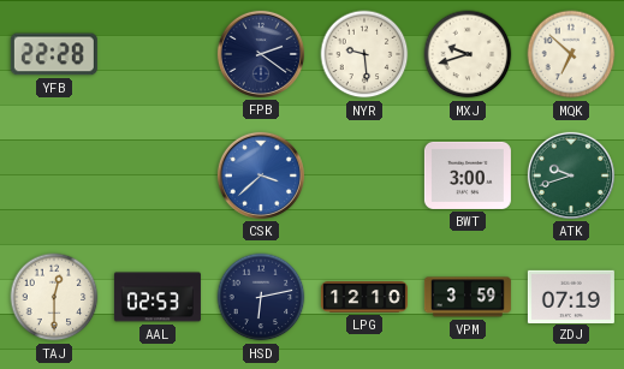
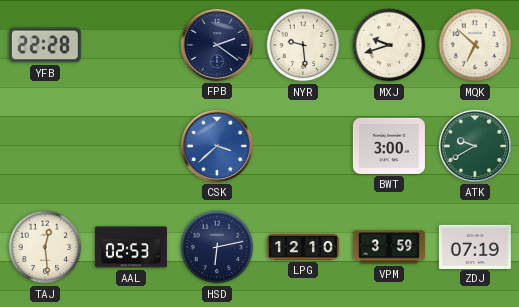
ATK: 9:42 -> 9:40
TAJ: 12:30 -> 12:29
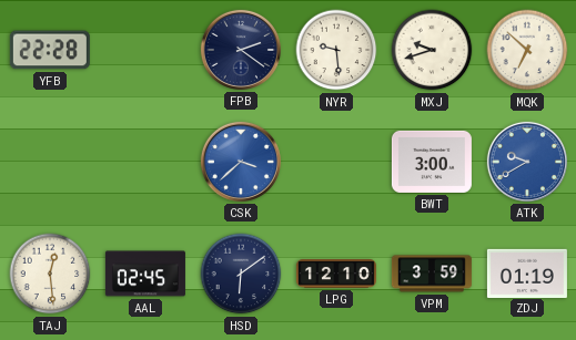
ATK dial: green -> blue
AAL: 02:53 -> 02:45
HSD: 6:13 -> 6:09
ZDJ: 07:19 -> 01:19
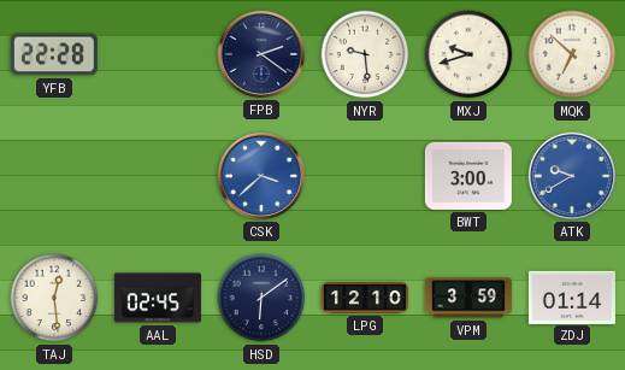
ZDJ: 01:19 -> 01:14
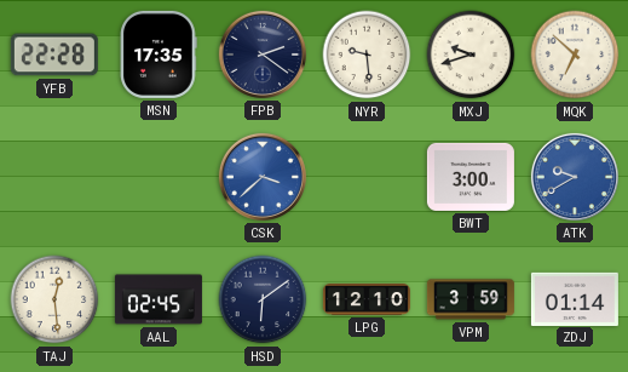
MSN: none -> 17:35
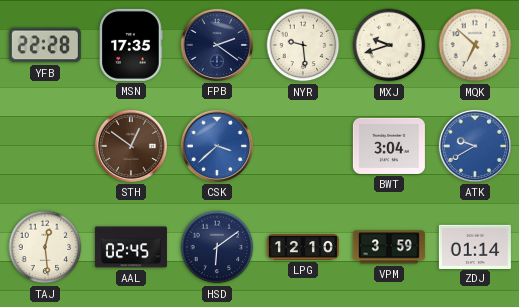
STH: none -> 12:51
BWT: 3:00 -> 3:04
